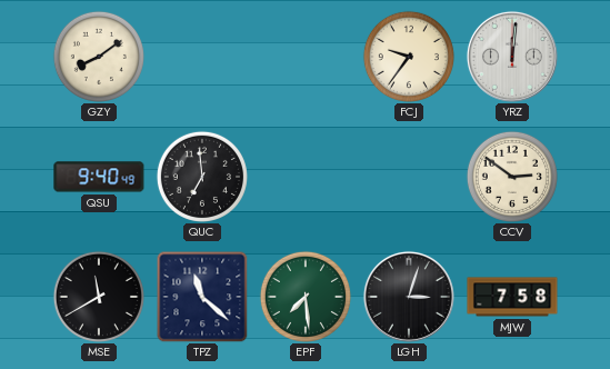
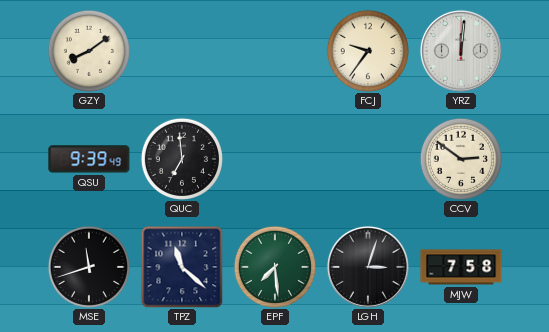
QSU: 9:40 -> 9:39
MSE: 11:40 -> 11:42
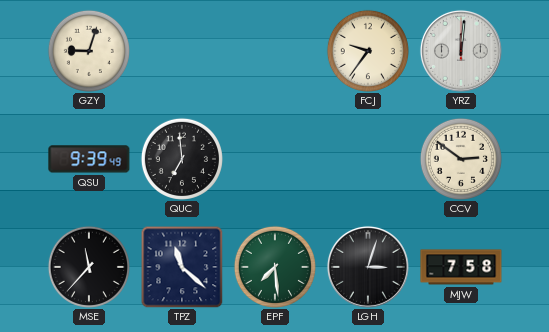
GZY: 8:09 -> 9:03
MSE: 11:42 -> 11:37
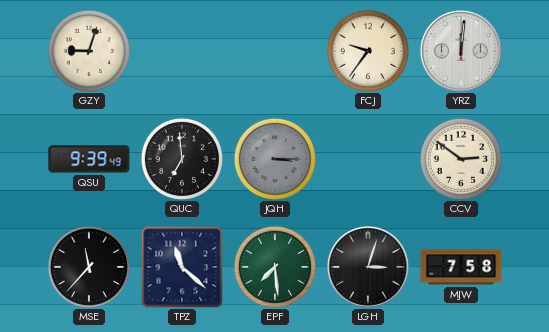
JQH: none -> 3:15
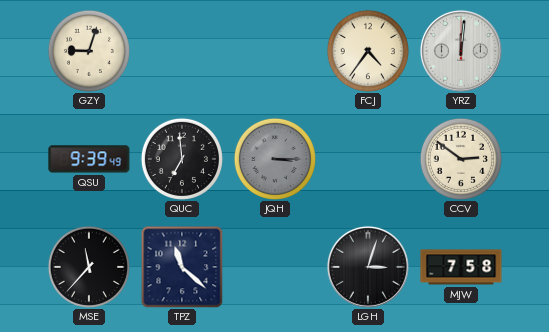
FCJ: 9:36 -> 4:36
EPF: 7:29 -> none
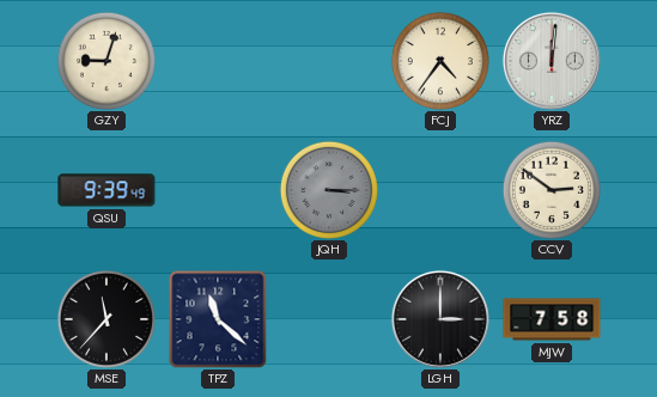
QUC: 6:59 -> none
LGH: 3:03 -> 3:00
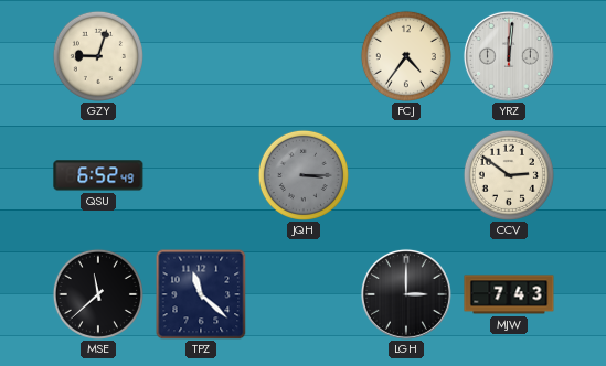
QSU: 9:39 -> 6:52
MSE: 11:37 -> 11:38
MJW: 7:58 -> 7:43
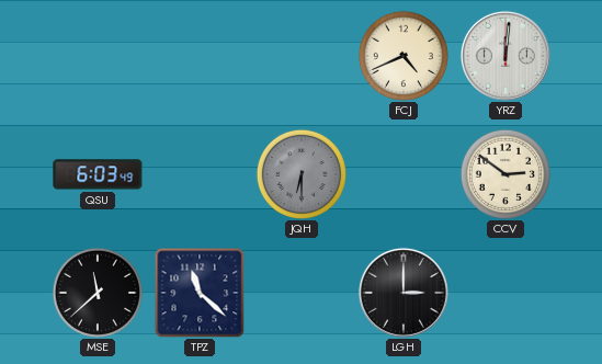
GZY: 9:03 -> none
FCJ: 4:36 -> 4:41
QSU: 6:52 -> 6:03
JQH: 3:15 -> 6:30
MJW: 7:43 -> none
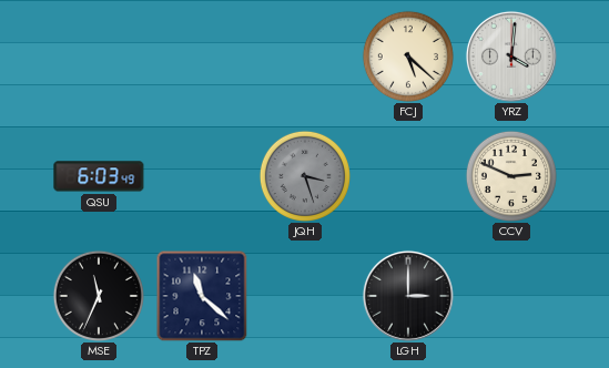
FCJ: 4:41 -> 5:22
YRZ: 12:01 -> 4:01
JQH: 6:30 -> 3:27
CCV: 2:51 -> 2:49
MSE: 11:38 -> 11:34
